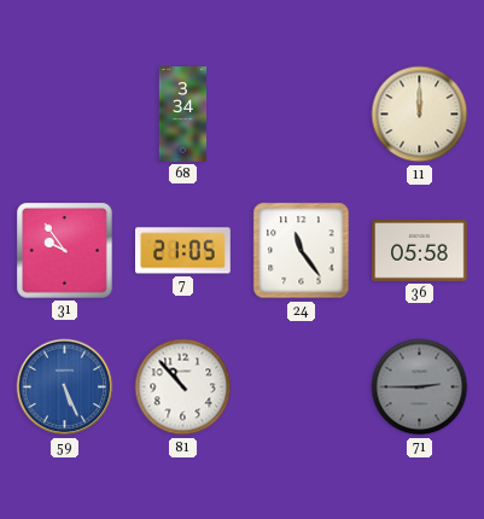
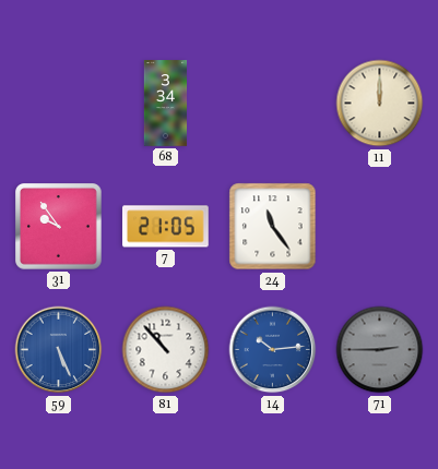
36: 05:58 -> none
14: none -> 10:14
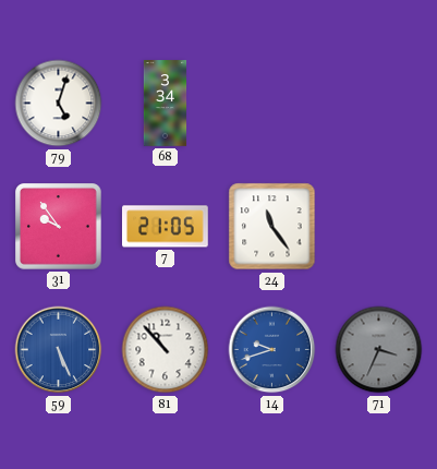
79: none -> 5:03
11: 12:00 -> none
14: 10:14 -> 9:42
71: 2:45 -> 3:34
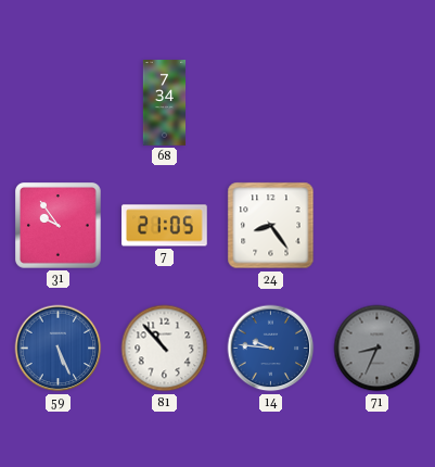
79: 5:03 -> none
68: 3:34 -> 7:34
24: 11:24 -> 8:24
14: 9:42 -> 9:46
71: 3:34 -> 8:34
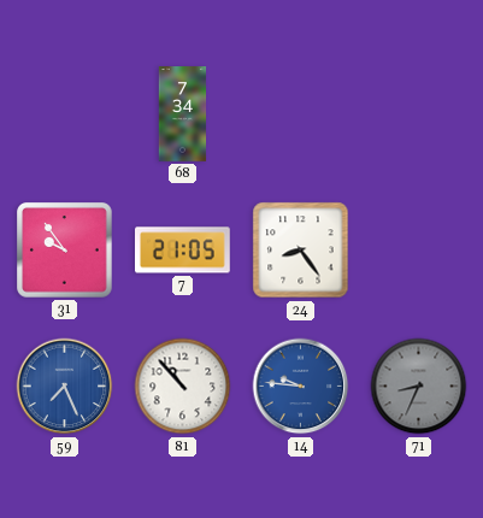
59: 5:26 -> 7:26
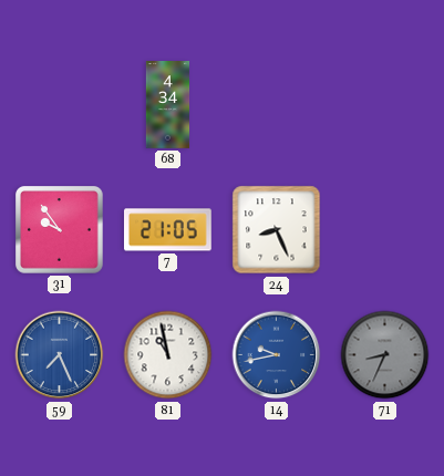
68: 7:34 -> 4:34
24: 8:24 -> 8:26
81: 10:53 -> 10:58
14: 9:46 -> 9:43
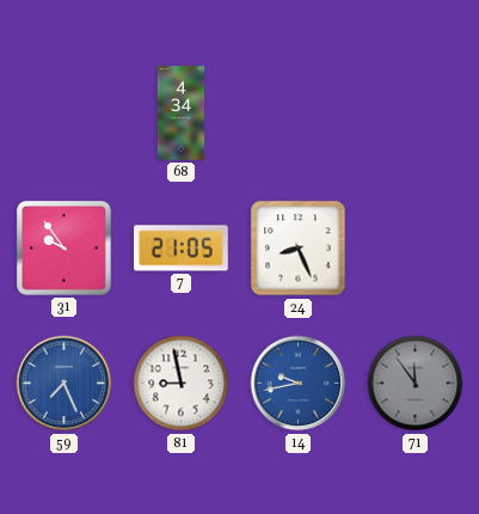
81: 10:58 -> 8:58
71: 8:34 -> 11:54
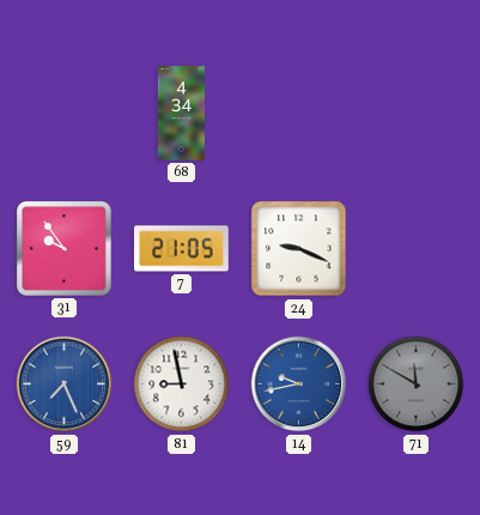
24: 8:26 -> 9:19
71: 11:54 -> 11:50
